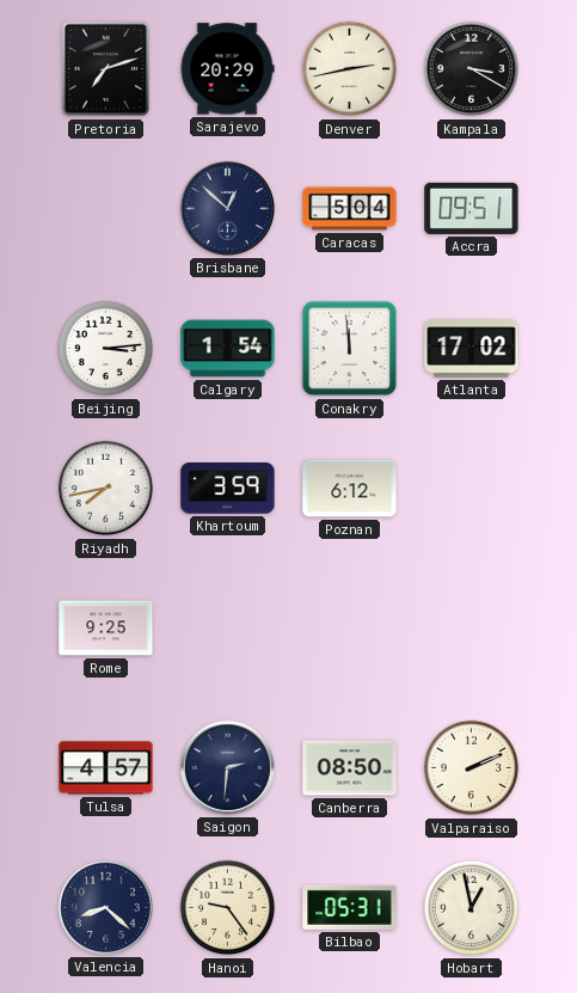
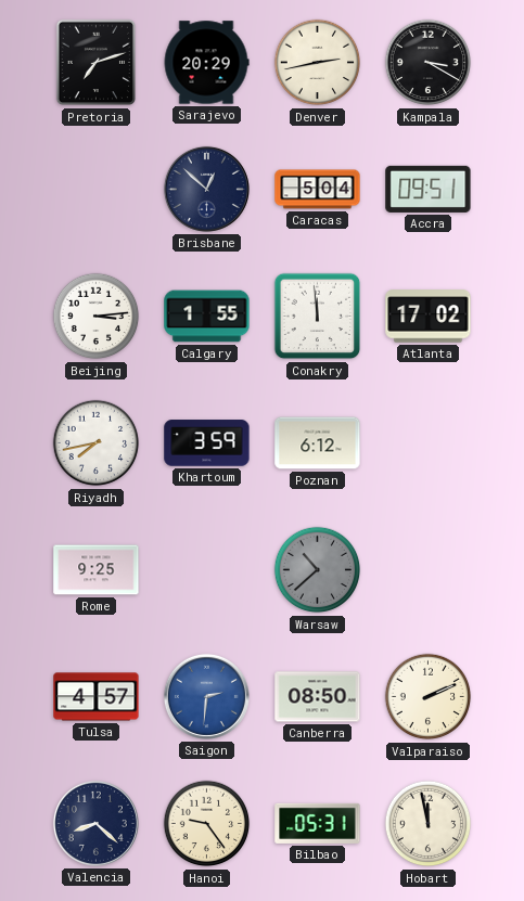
Calgary: 1:54 -> 1:55
Warsaw: none -> 10:38
Saigon dial: navy -> blue
Hobart: 12:58 -> 11:58
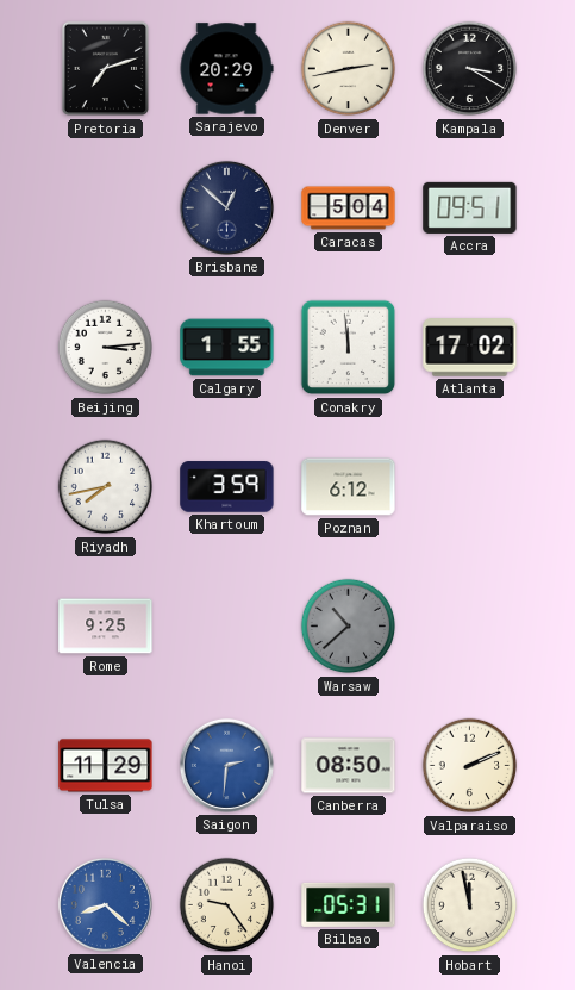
Tulsa: 4:57 -> 11:29
Valencia dial: navy -> blue
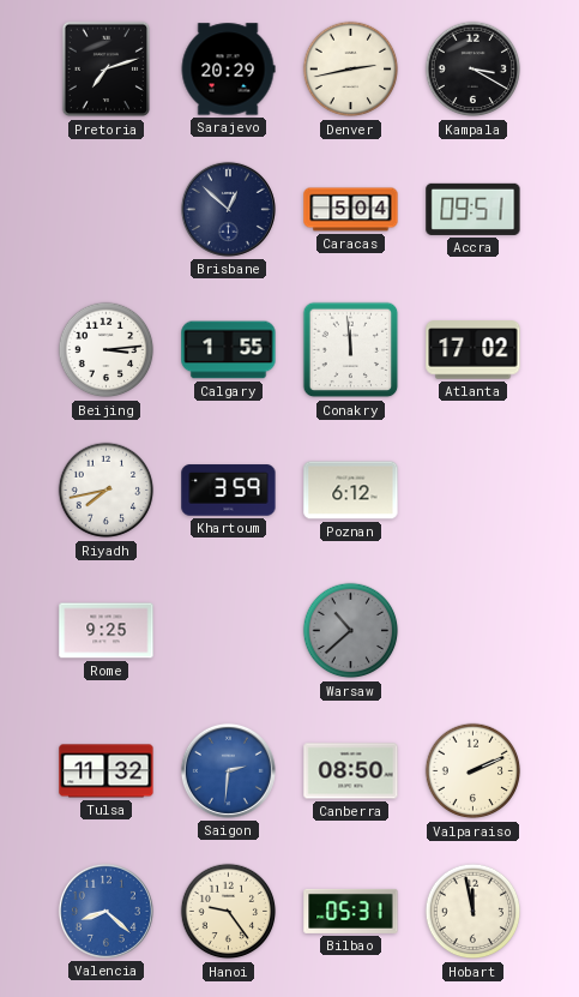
Tulsa: 11:29 -> 11:32
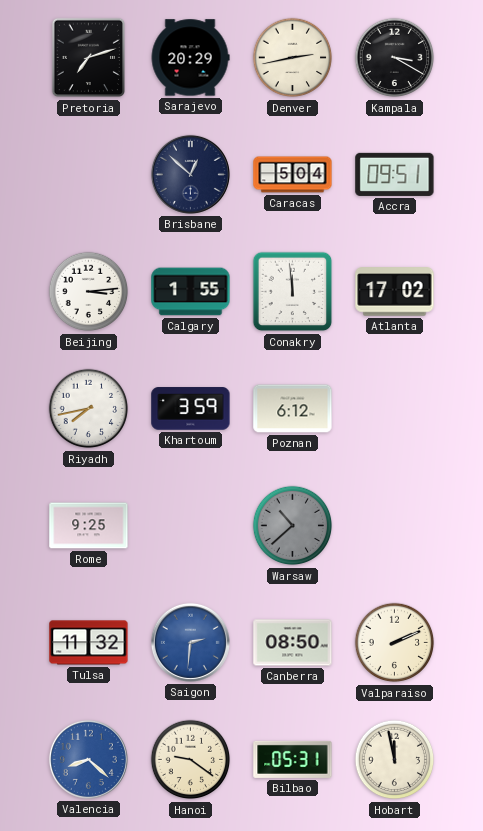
Hanoi: 9:24 -> 9:21
